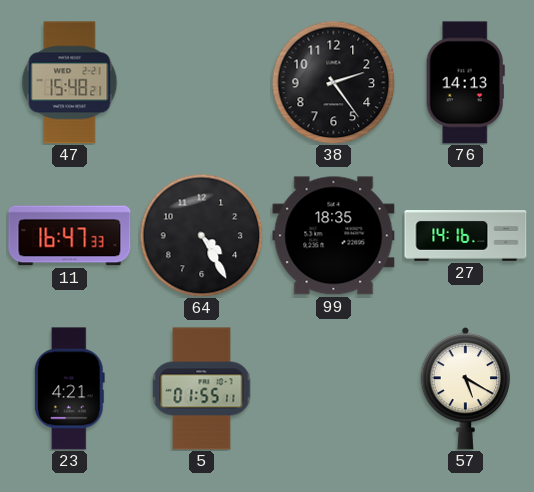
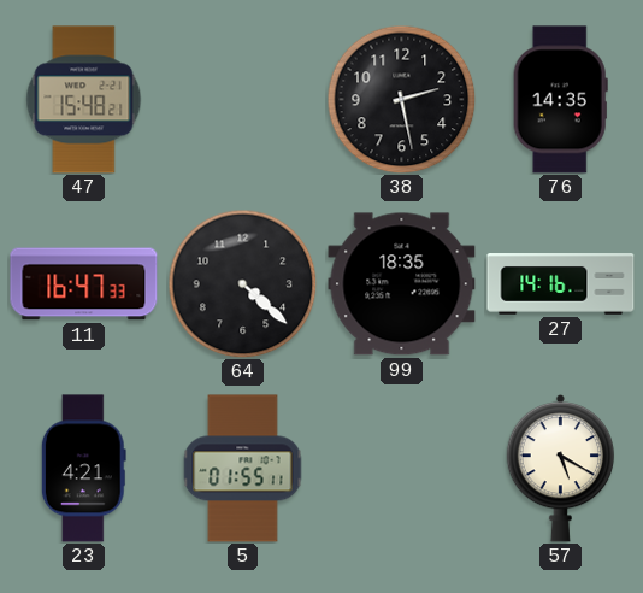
38: 2:24 -> 2:28
76: 14:13 -> 14:35
64: 4:25 -> 4:22
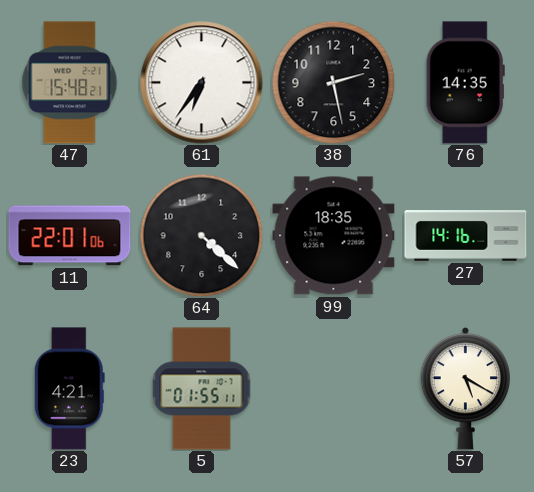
61: none -> 6:36
11: 16:47 -> 22:01
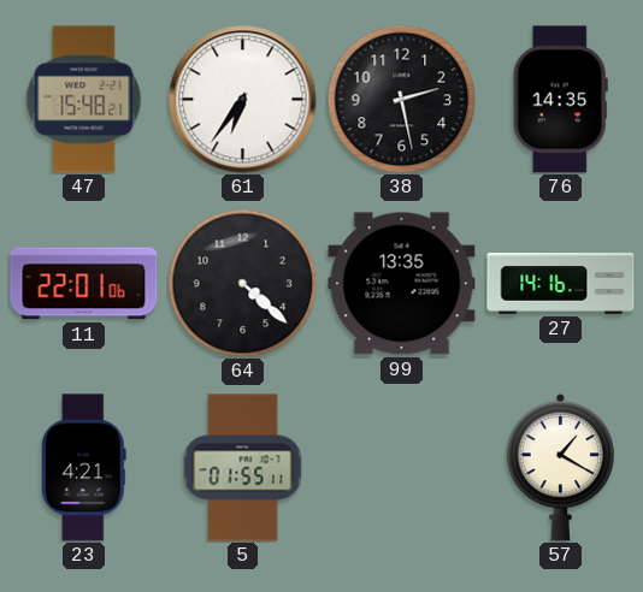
99: 18:35 -> 13:35
57: 5:20 -> 1:20
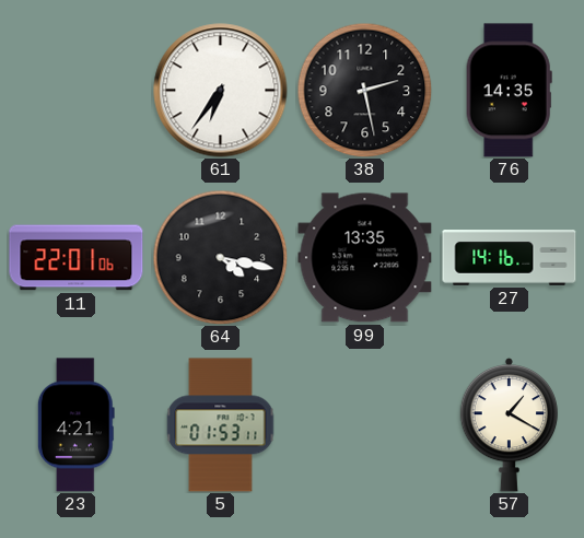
47: 15:48 -> none
64: 4:22 -> 4:17
5: 01:55 -> 01:53
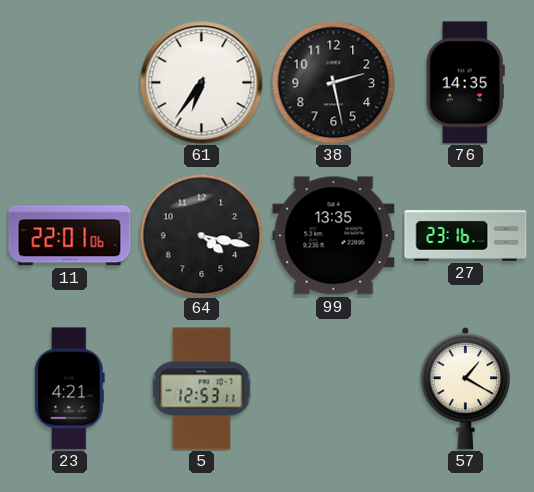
27: 14:16 -> 23:16
5: 01:53 -> 12:53
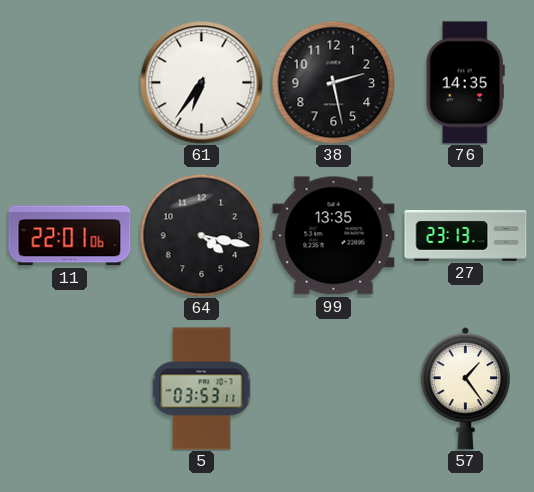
27: 23:16 -> 23:13
23: 4:21 -> none
5: 12:53 -> 03:53
57: 1:20 -> 1:24
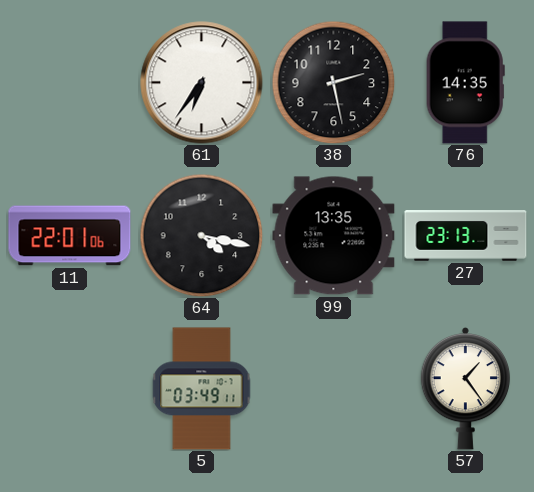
5: 03:53 -> 03:49
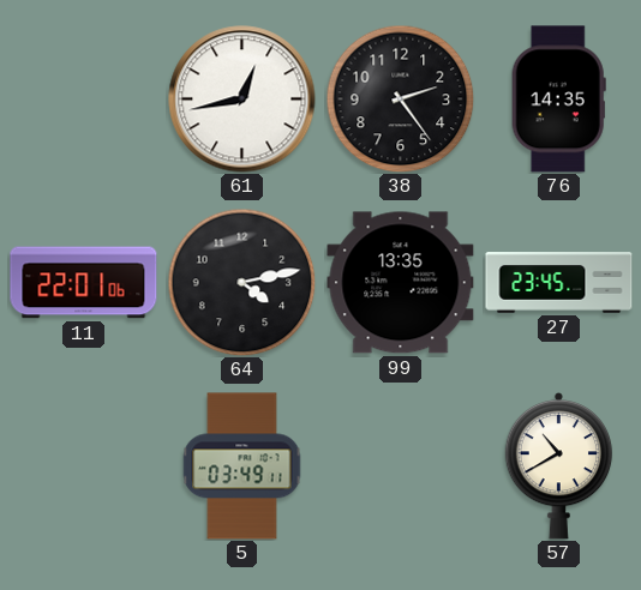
61: 6:36 -> 12:43
38: 2:28 -> 2:24
64: 4:17 -> 4:13
27: 23:13 -> 23:45
57: 1:24 -> 10:40
